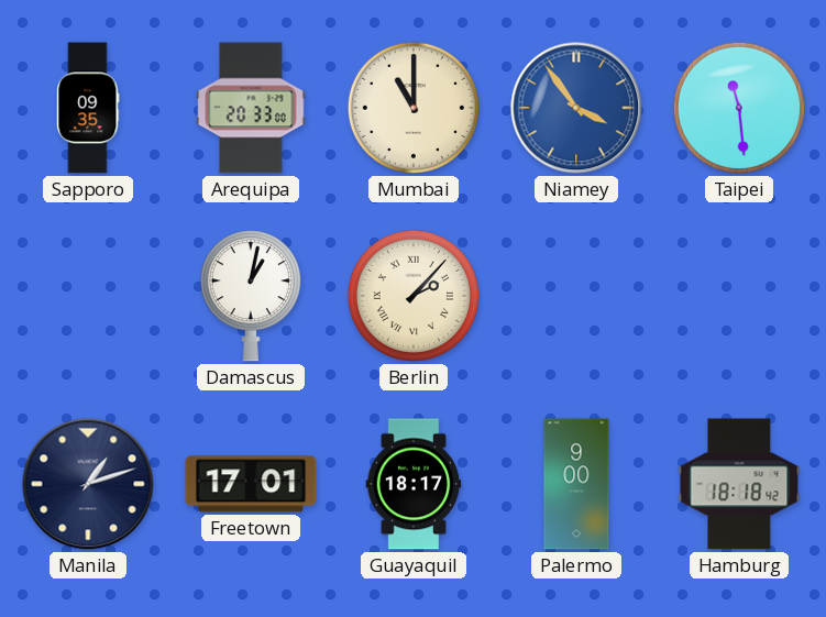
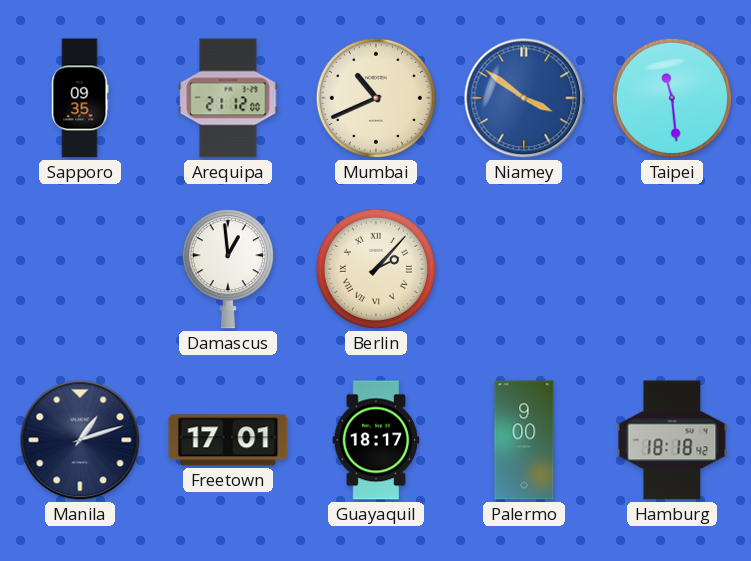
Arequipa: 20:33 -> 21:12
Mumbai: 11:00 -> 10:41
Niamey: 3:54 -> 3:51
Damascus: 1:02 -> 12:59
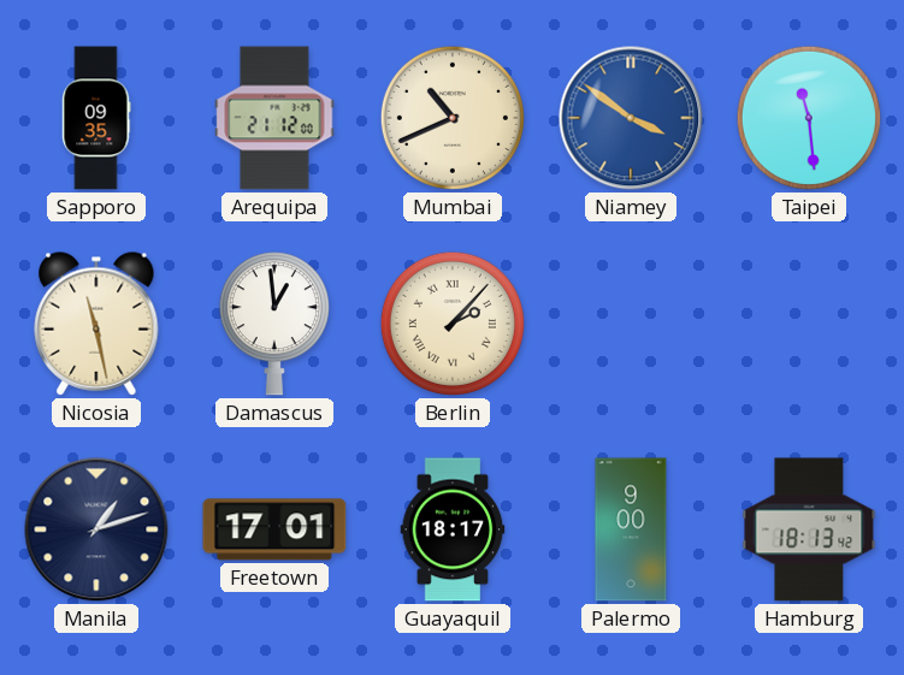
Nicosia: none -> 11:28
Hamburg: 18:18 -> 18:13
